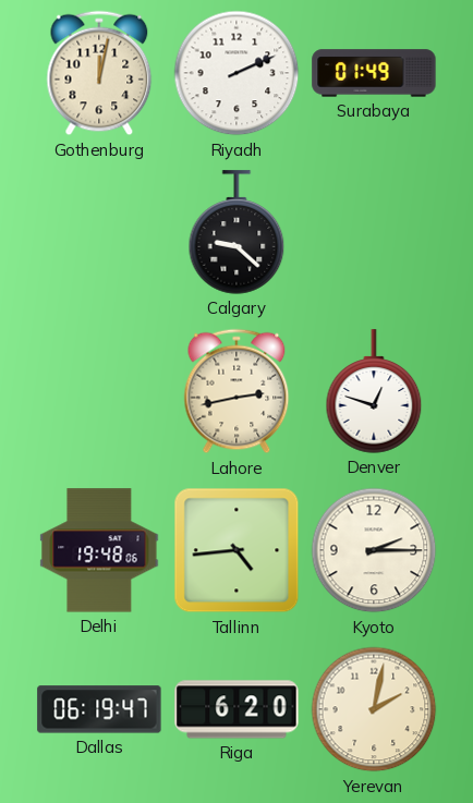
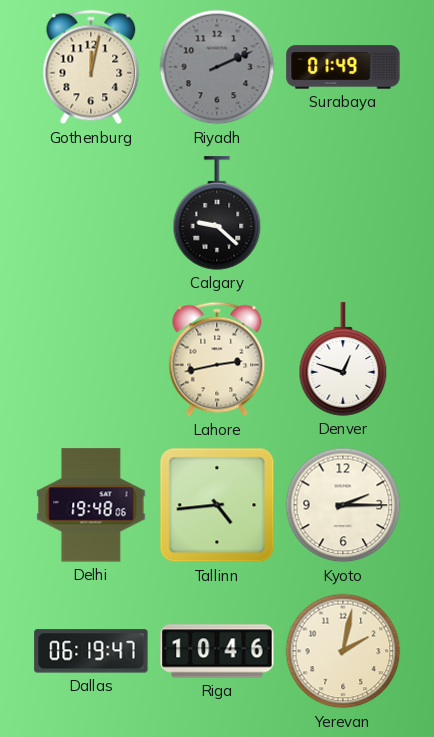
Riyadh dial: white -> grey
Riga: 6:20 -> 10:46
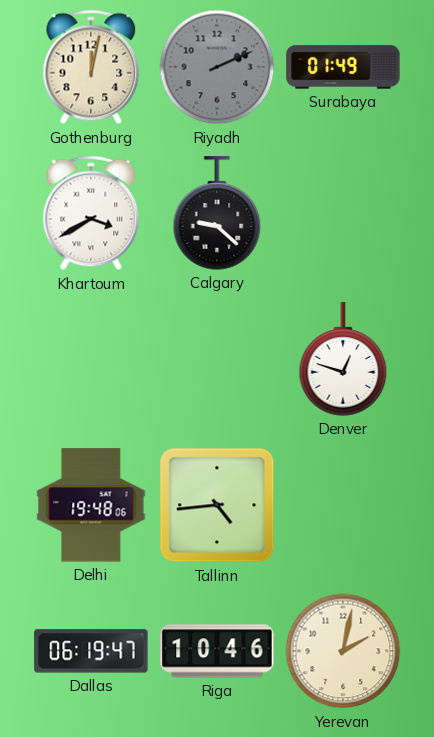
Khartoum: none -> 3:40
Lahore: 2:43 -> none
Kyoto: 2:15 -> none
